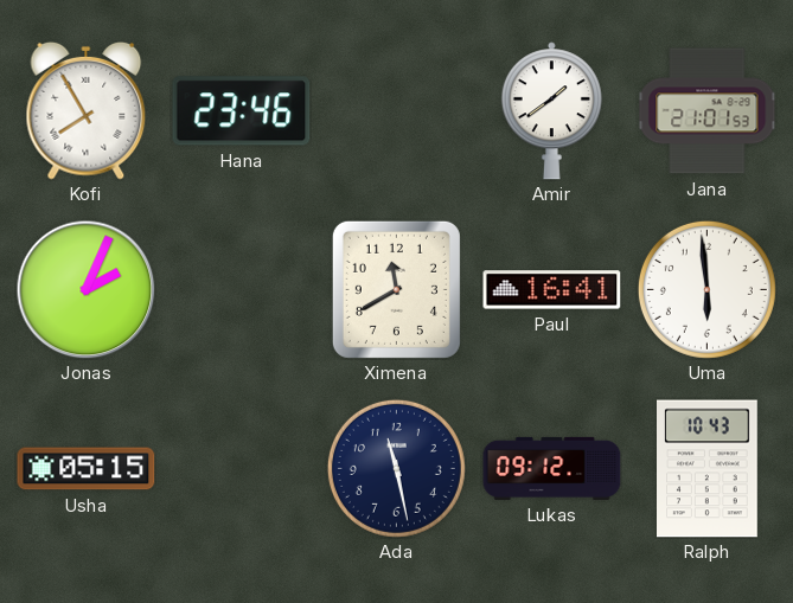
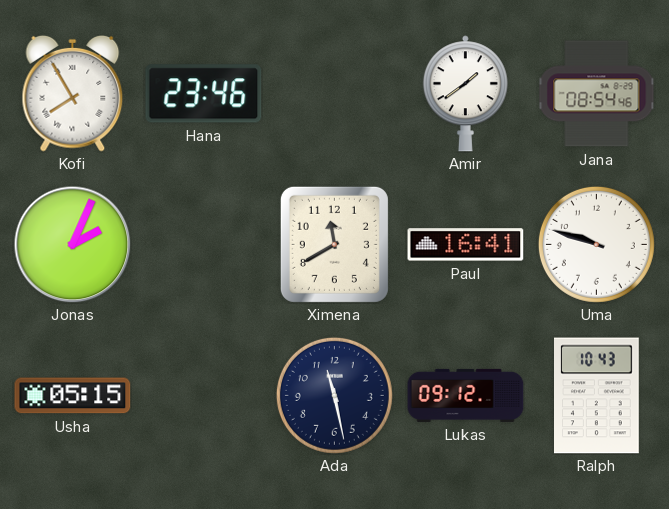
Jana: 21:01 -> 08:54
Uma: 5:59 -> 9:48
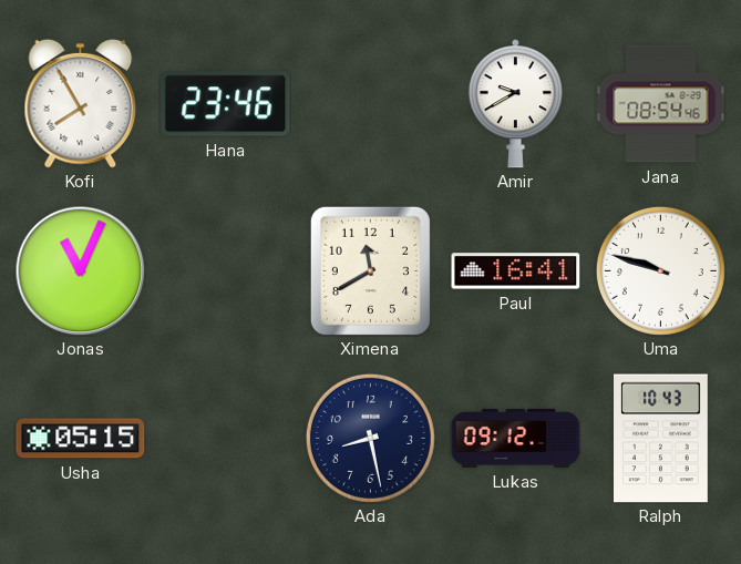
Amir: 1:39 -> 9:40
Jonas: 2:04 -> 11:04
Ada: 11:28 -> 8:28
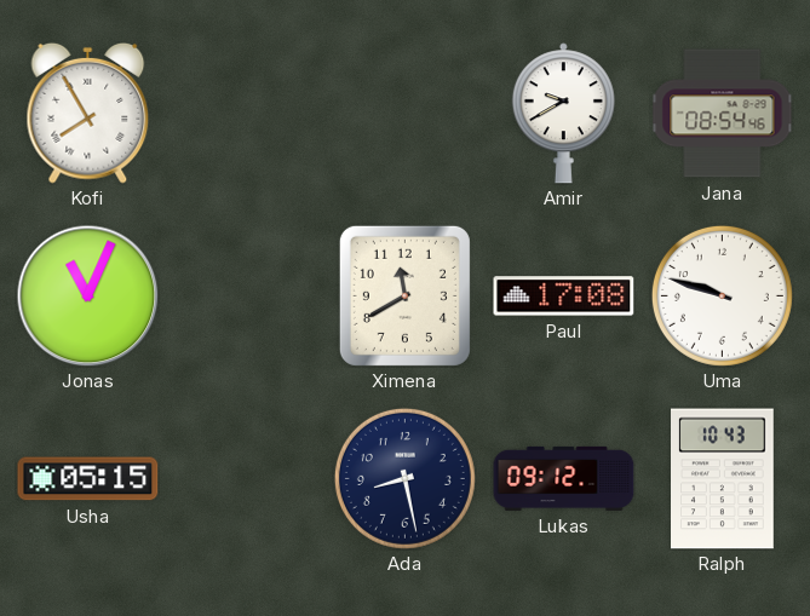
Hana: 23:46 -> none
Paul: 16:41 -> 17:08
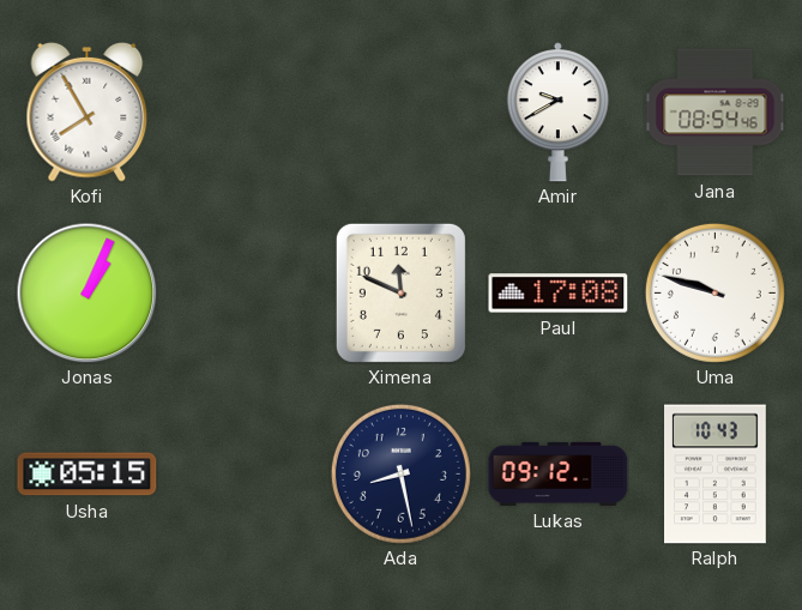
Jonas: 11:04 -> 1:04
Ximena: 11:40 -> 11:49
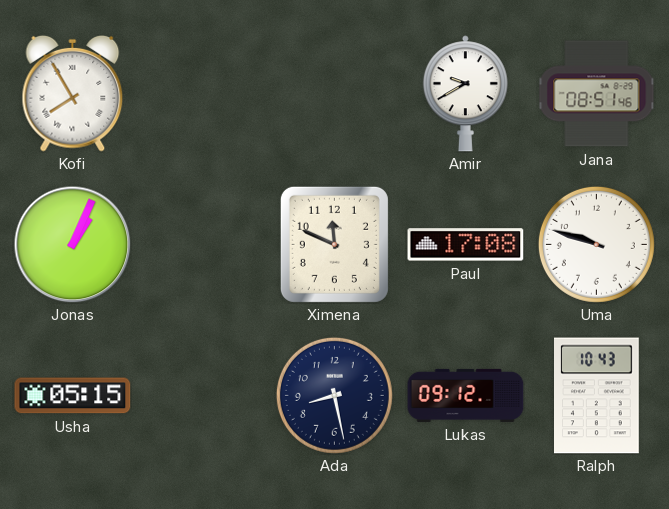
Jana: 08:54 -> 08:51
